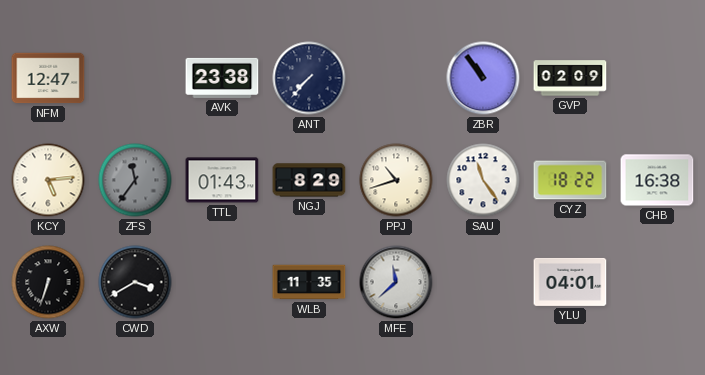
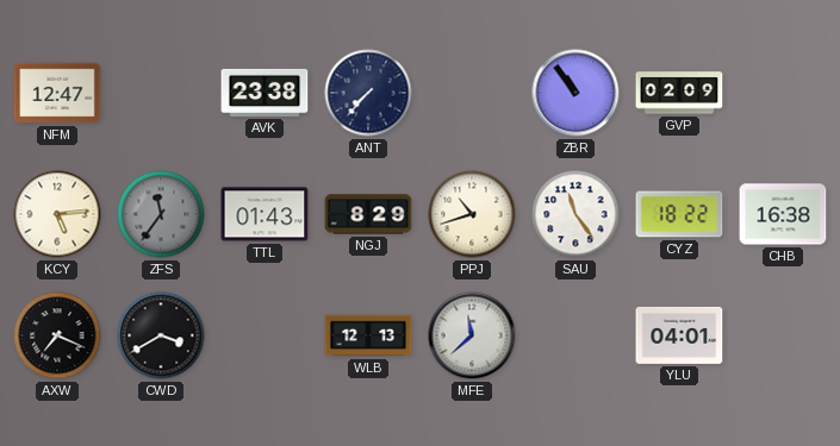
AXW: 6:33 -> 7:19
WLB: 11:35 -> 12:13
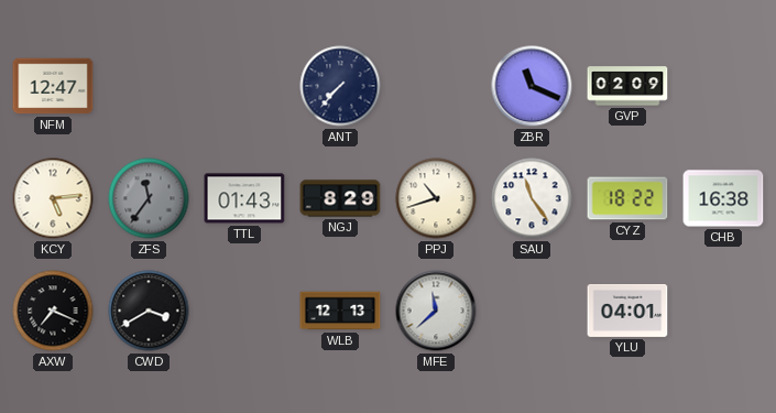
AVK: 23:38 -> none
ZBR: 10:54 -> 11:19
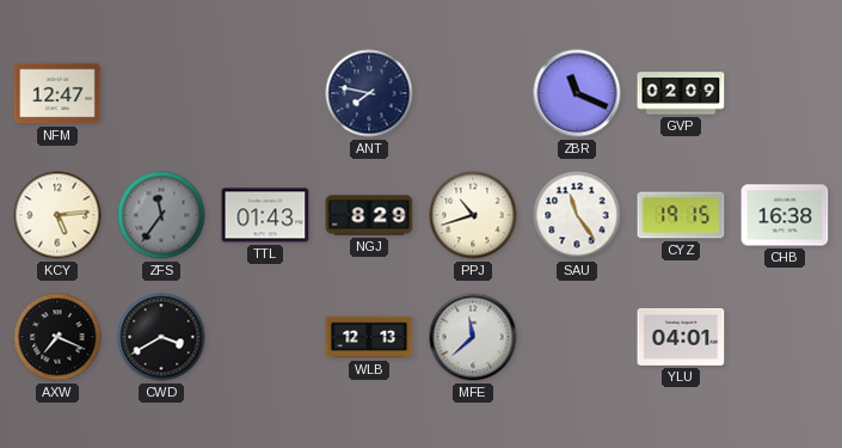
ANT: 7:37 -> 7:47
CYZ: 18:22 -> 19:15
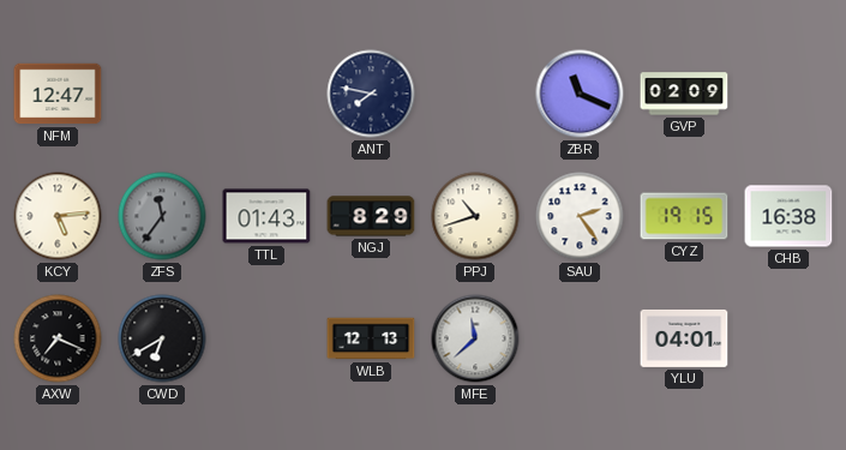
SAU: 11:24 -> 2:24
CWD: 3:40 -> 6:40
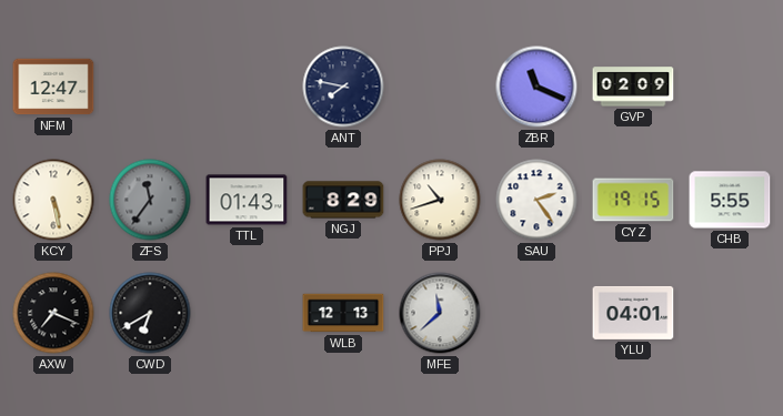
KCY: 5:14 -> 5:28
CHB: 16:38 -> 5:55
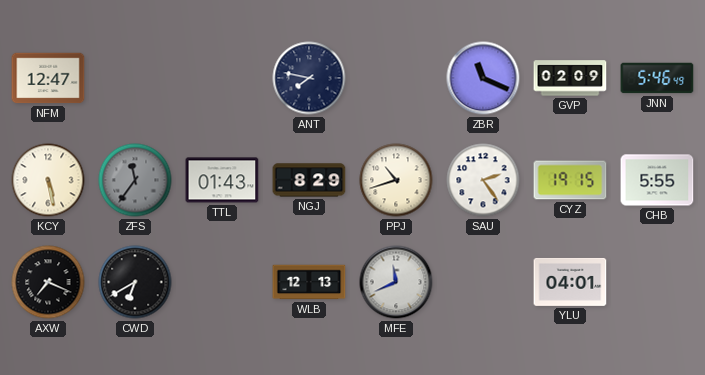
JNN: none -> 5:46
MFE: 11:38 -> 11:41
